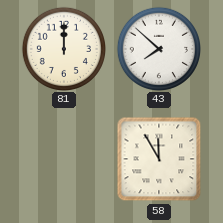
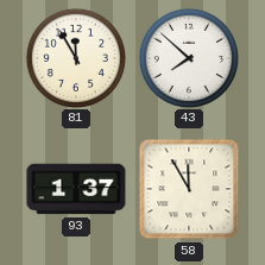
81: 12:00 -> 11:55
93: none -> 1:37
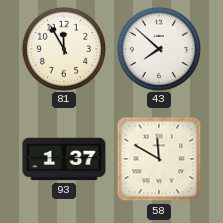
58: 11:55 -> 11:50
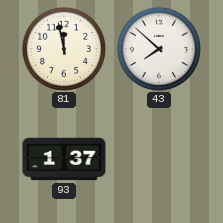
81: 11:55 -> 11:58
58: 11:50 -> none
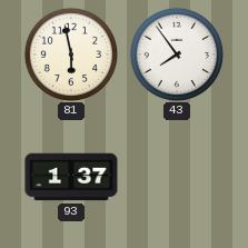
81: 11:58 -> 5:58
43: 7:52 -> 7:54
